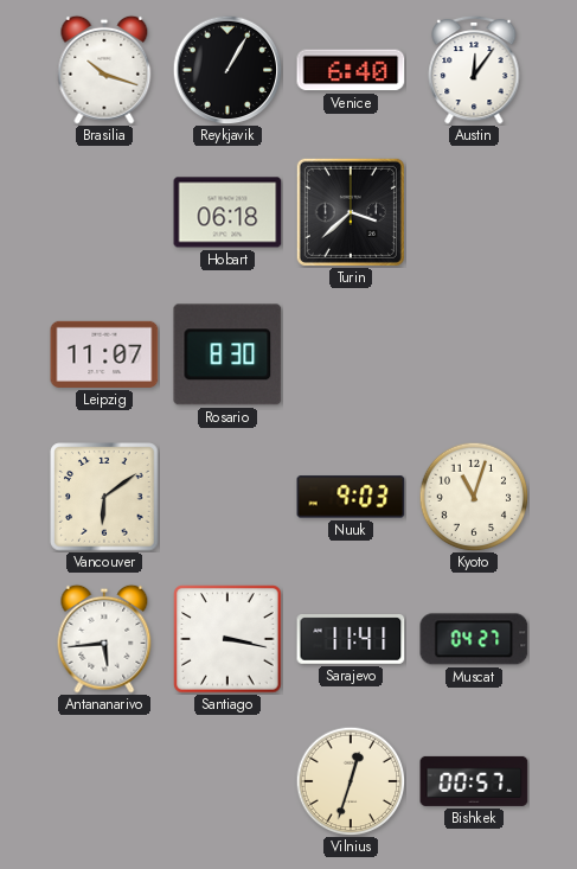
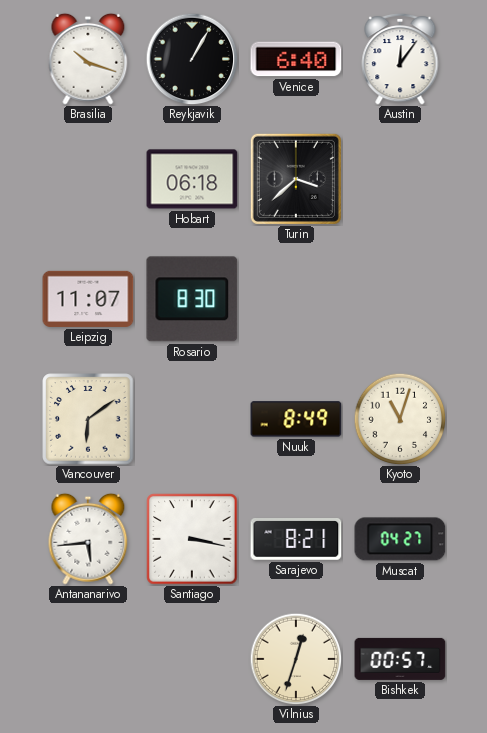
Nuuk: 9:03 -> 8:49
Sarajevo: 11:41 -> 8:21
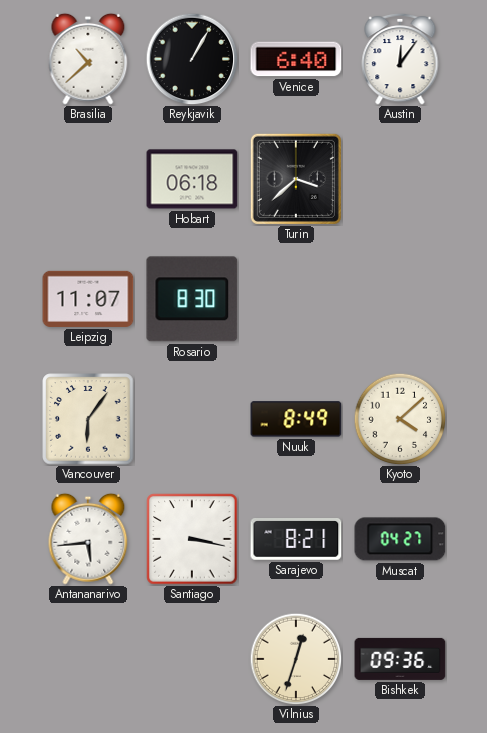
Brasilia: 10:18 -> 10:38
Vancouver: 6:09 -> 6:06
Kyoto: 11:03 -> 4:08
Bishkek: 00:57 -> 09:36
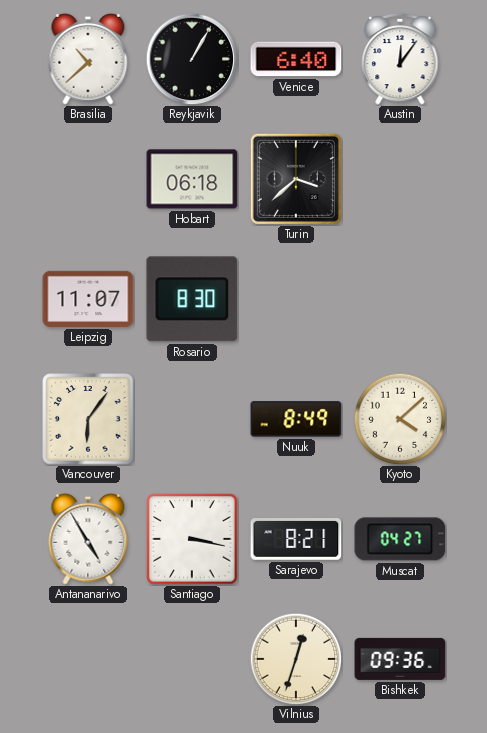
Antananarivo: 5:44 -> 4:55
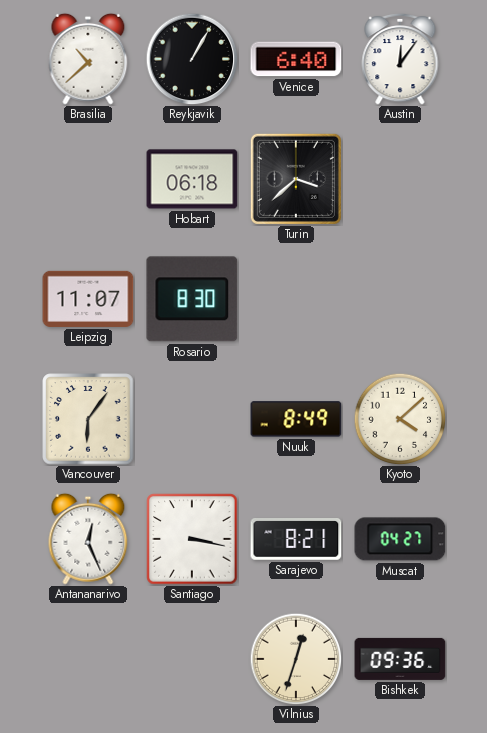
Antananarivo: 4:55 -> 12:26
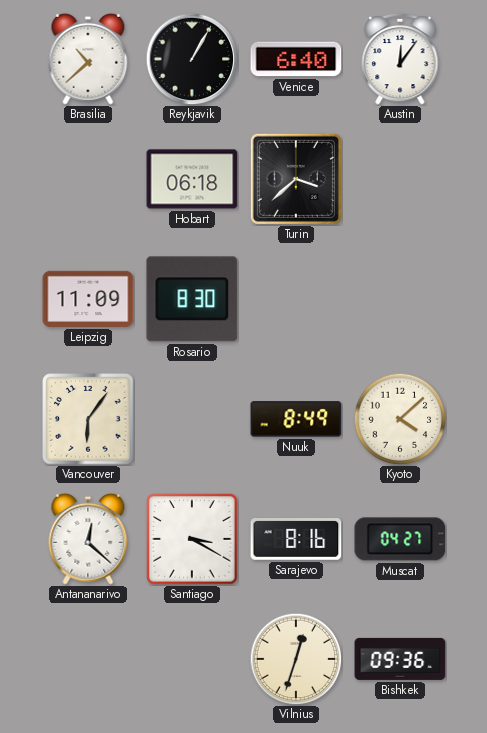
Leipzig: 11:07 -> 11:09
Antananarivo: 12:26 -> 12:22
Santiago: 3:17 -> 3:20
Sarajevo: 8:21 -> 8:16
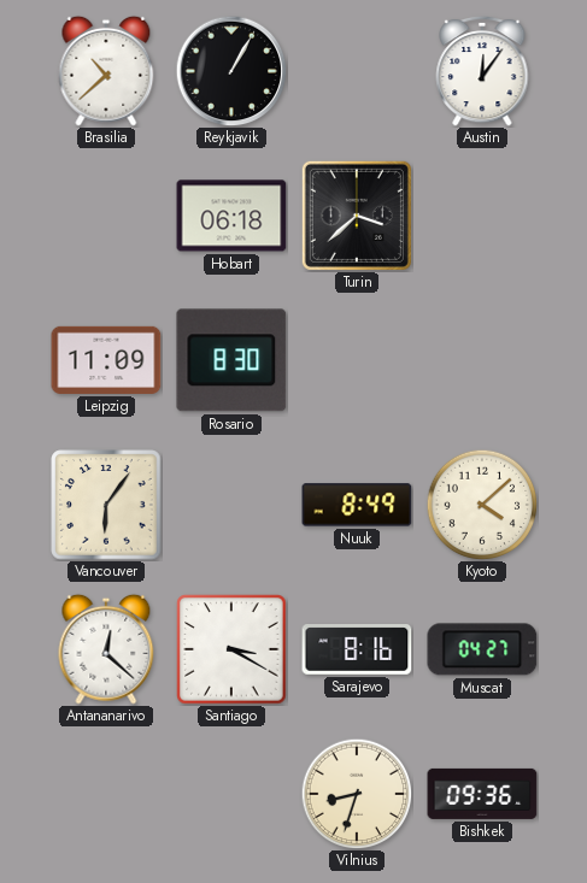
Venice: 6:40 -> none
Vilnius: 12:33 -> 8:33
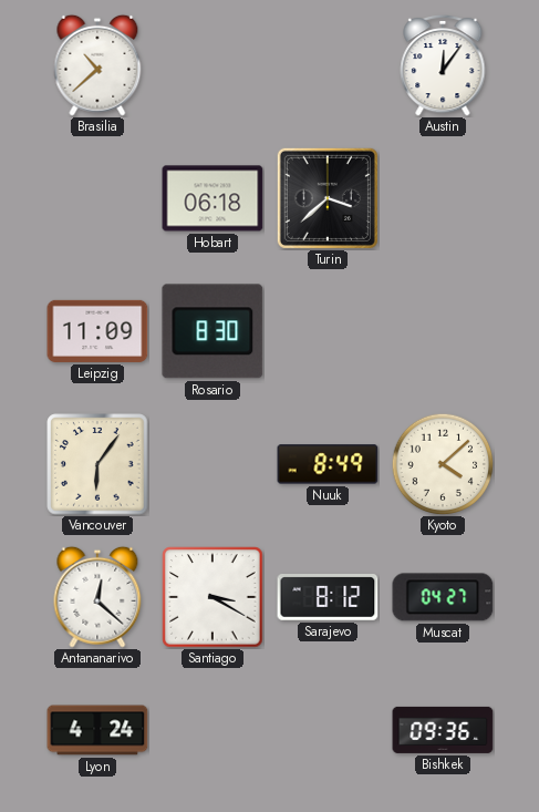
Reykjavik: 1:05 -> none
Sarajevo: 8:16 -> 8:12
Lyon: none -> 4:24
Vilnius: 8:33 -> none
